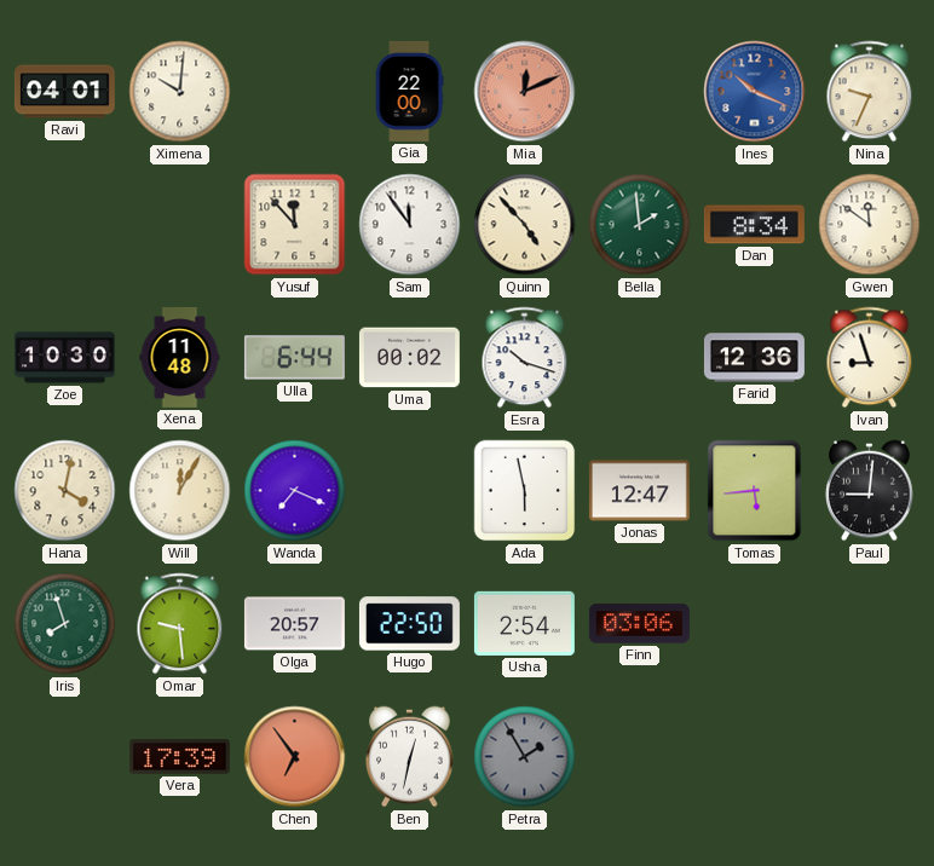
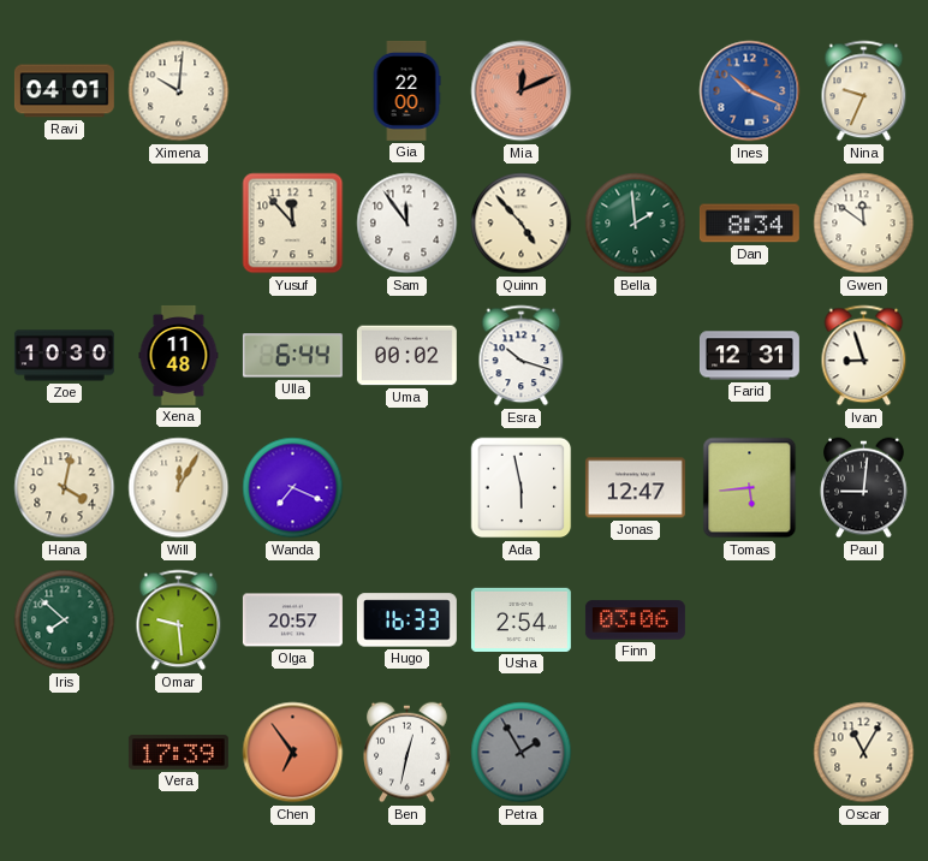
Farid: 12:36 -> 12:31
Iris: 7:57 -> 7:52
Hugo: 22:50 -> 16:33
Oscar: none -> 11:05
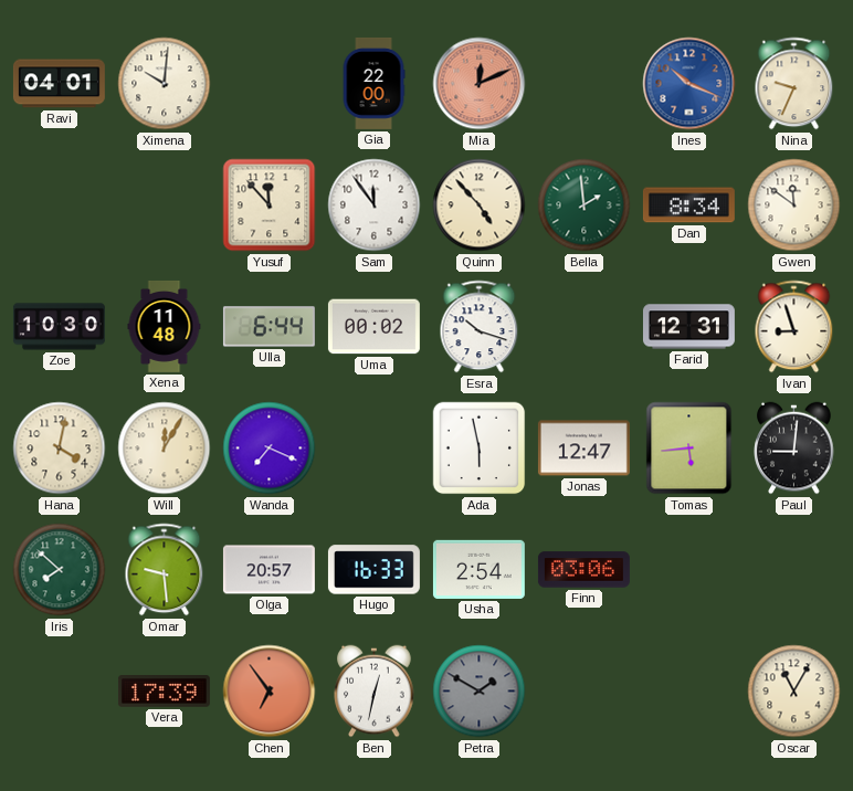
Petra: 1:55 -> 1:50
